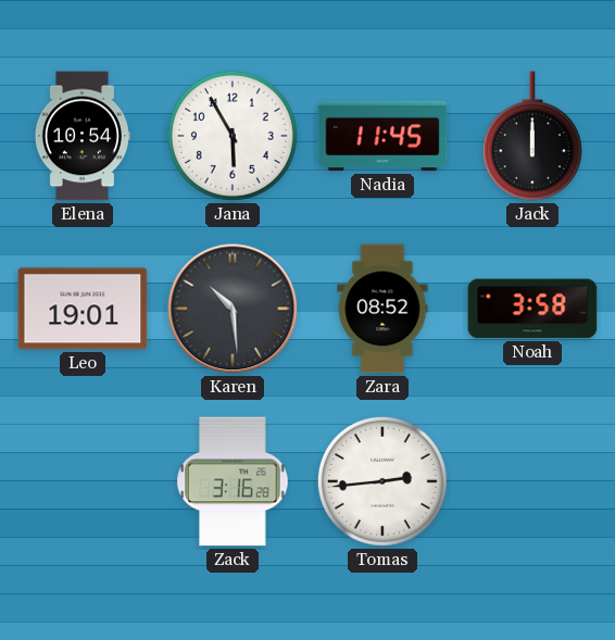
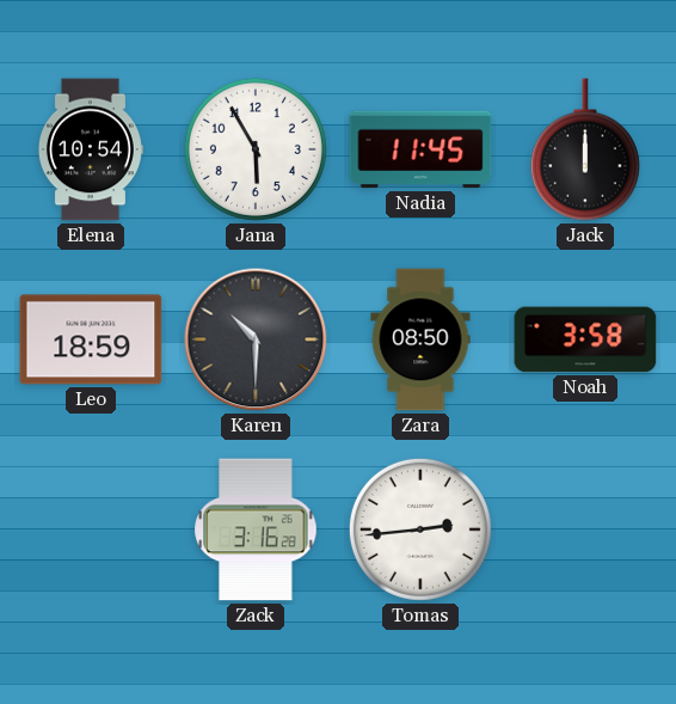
Leo: 19:01 -> 18:59
Karen: 10:29 -> 10:30
Zara: 08:52 -> 08:50
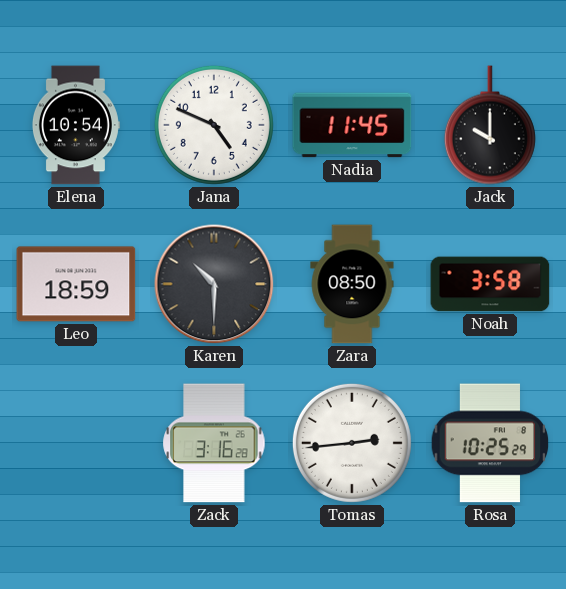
Jana: 5:55 -> 4:49
Jack: 12:00 -> 10:00
Rosa: none -> 10:25
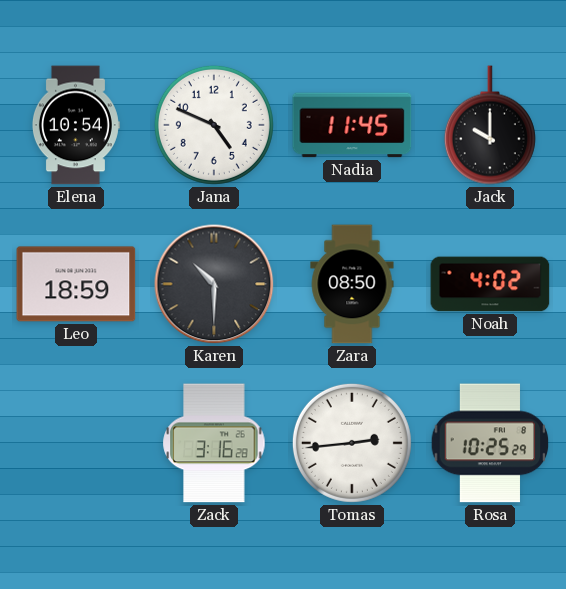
Noah: 3:58 -> 4:02
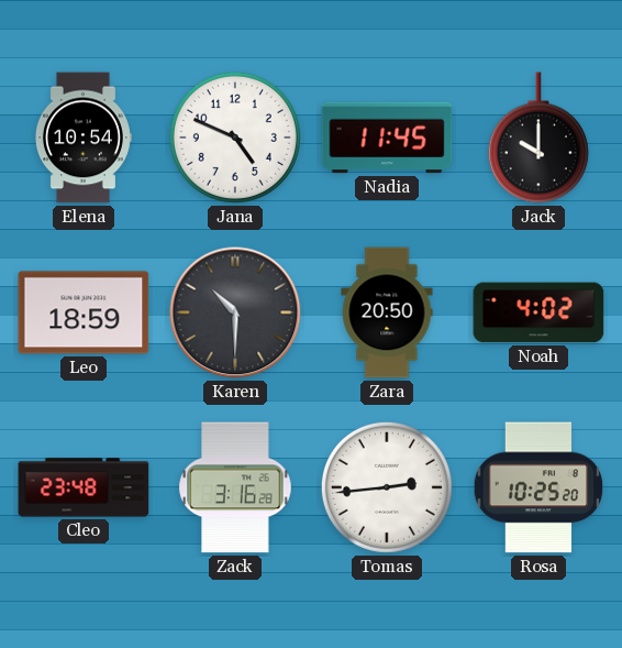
Zara: 08:50 -> 20:50
Cleo: none -> 23:48
Rosa: 10:25:29 -> 10:25:20
